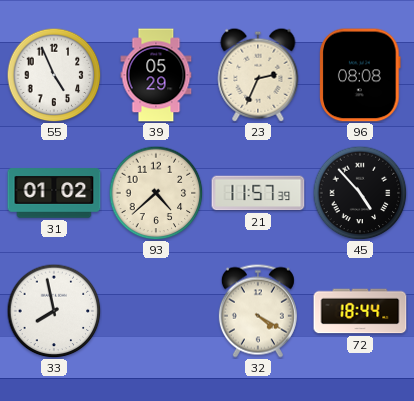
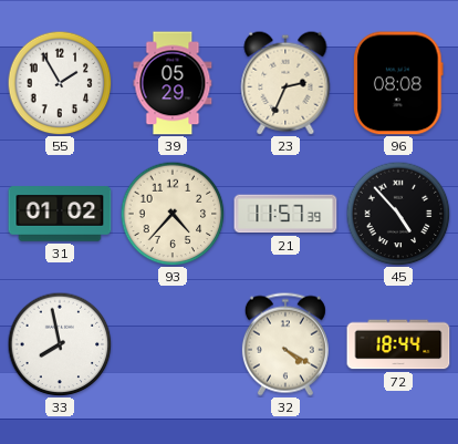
55: 4:56 -> 1:55
93: 4:38 -> 4:37
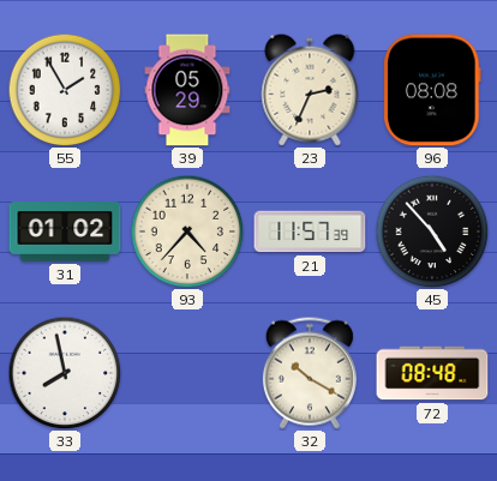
32: 4:20 -> 10:20
72: 18:44 -> 08:48
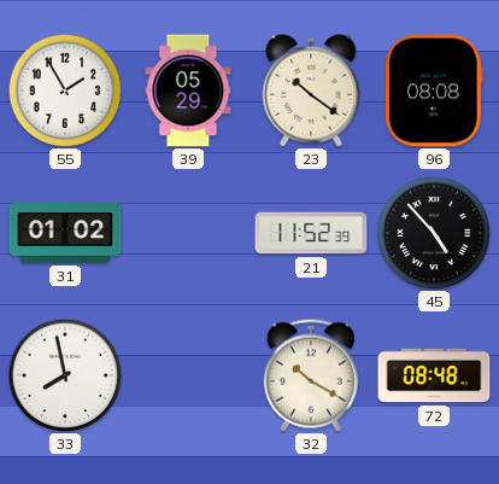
23: 2:34 -> 10:21
93: 4:37 -> none
21: 11:57 -> 11:52
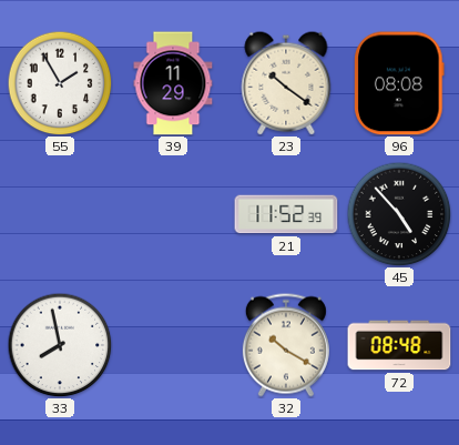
39: 05:29 -> 11:29
31: 01:02 -> none
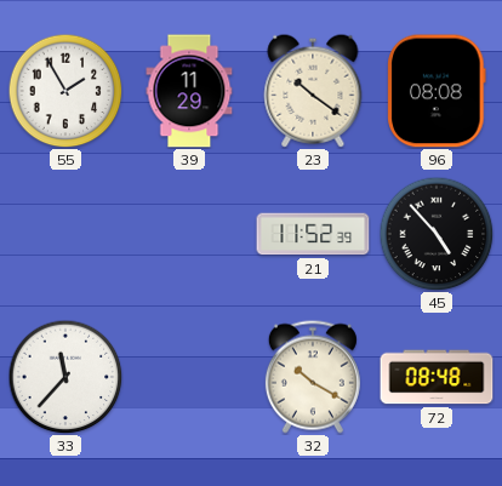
33: 7:58 -> 11:37
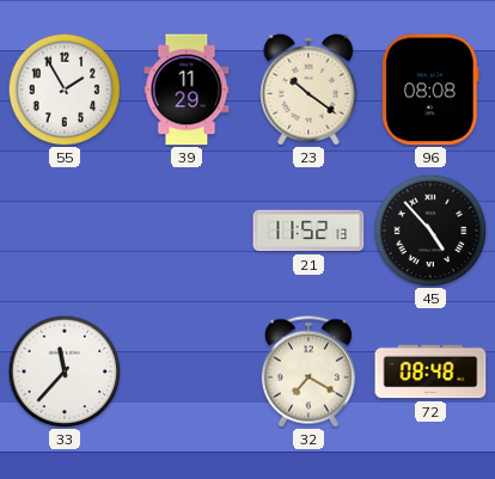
21: 11:52:39 -> 11:52:13
32: 10:20 -> 7:20
